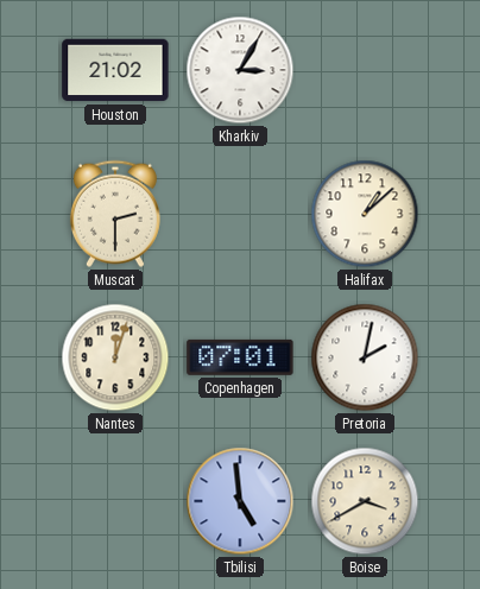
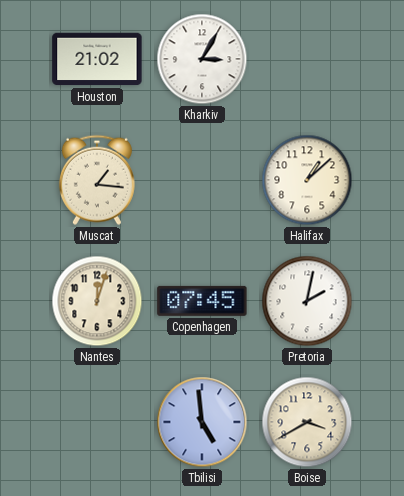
Muscat: 2:30 -> 1:16
Copenhagen: 07:01 -> 07:45
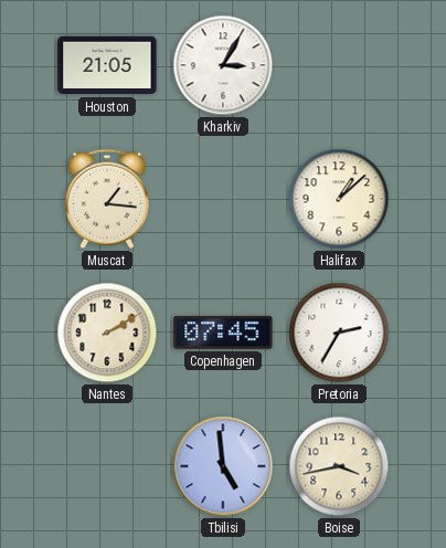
Houston: 21:02 -> 21:05
Nantes: 12:03 -> 2:10
Pretoria: 2:02 -> 2:35
Boise: 3:40 -> 3:43
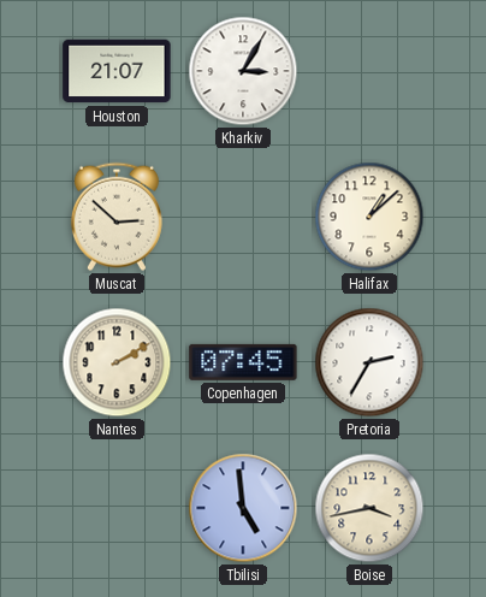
Houston: 21:05 -> 21:07
Muscat: 1:16 -> 2:52
